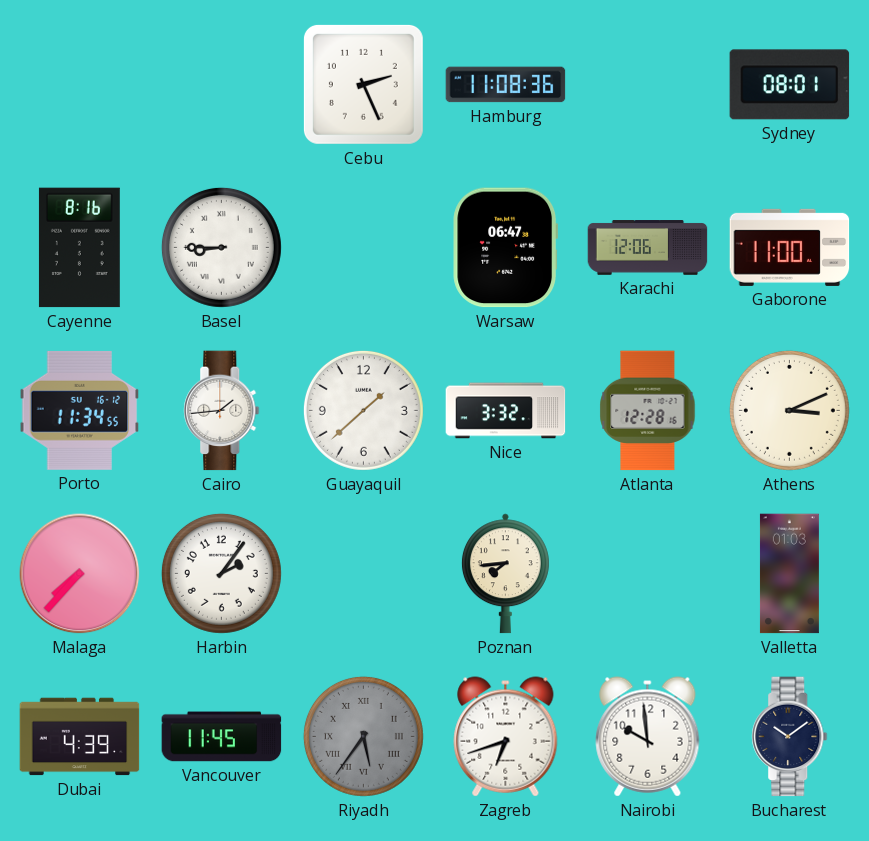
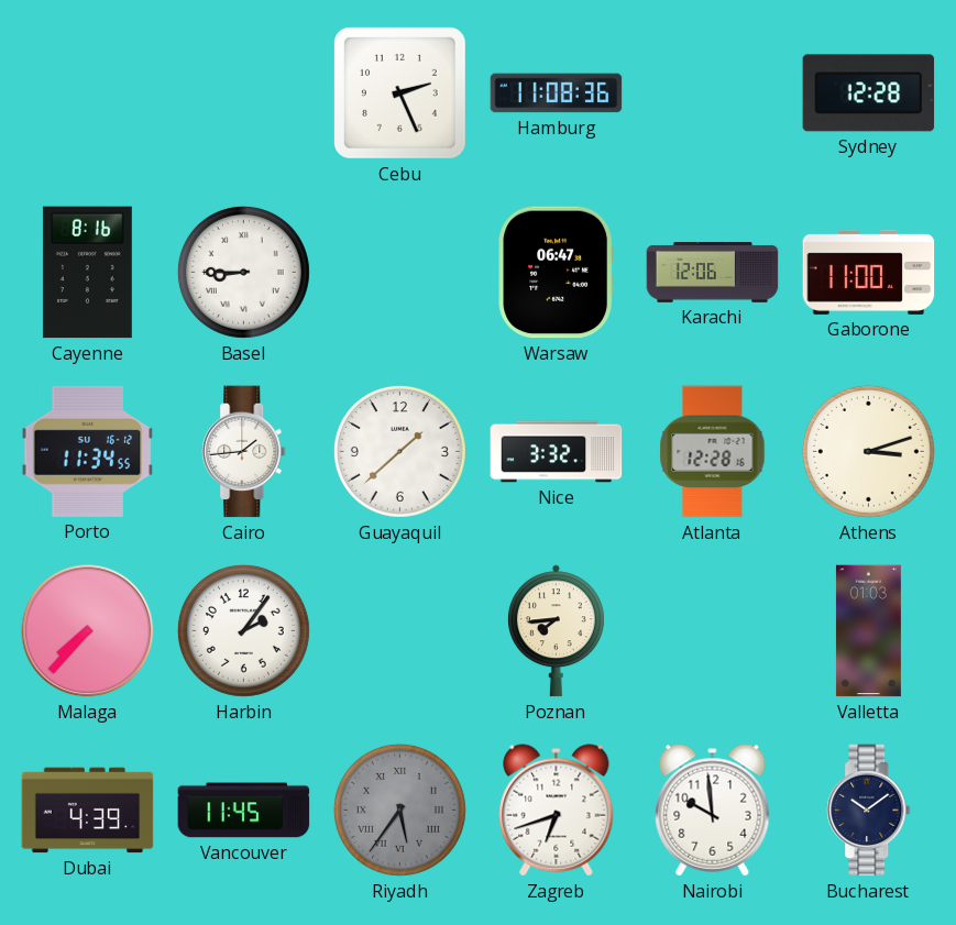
Sydney: 08:01 -> 12:28
Athens: 3:11 -> 3:12
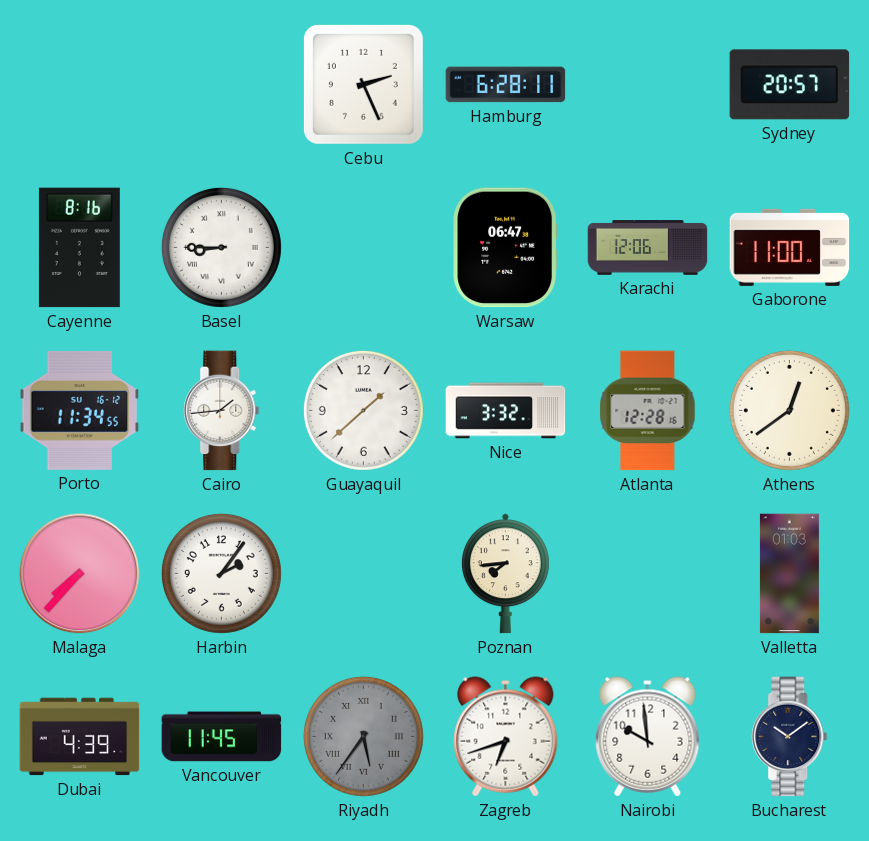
Hamburg: 11:08 -> 6:28
Sydney: 12:28 -> 20:57
Athens: 3:12 -> 12:39
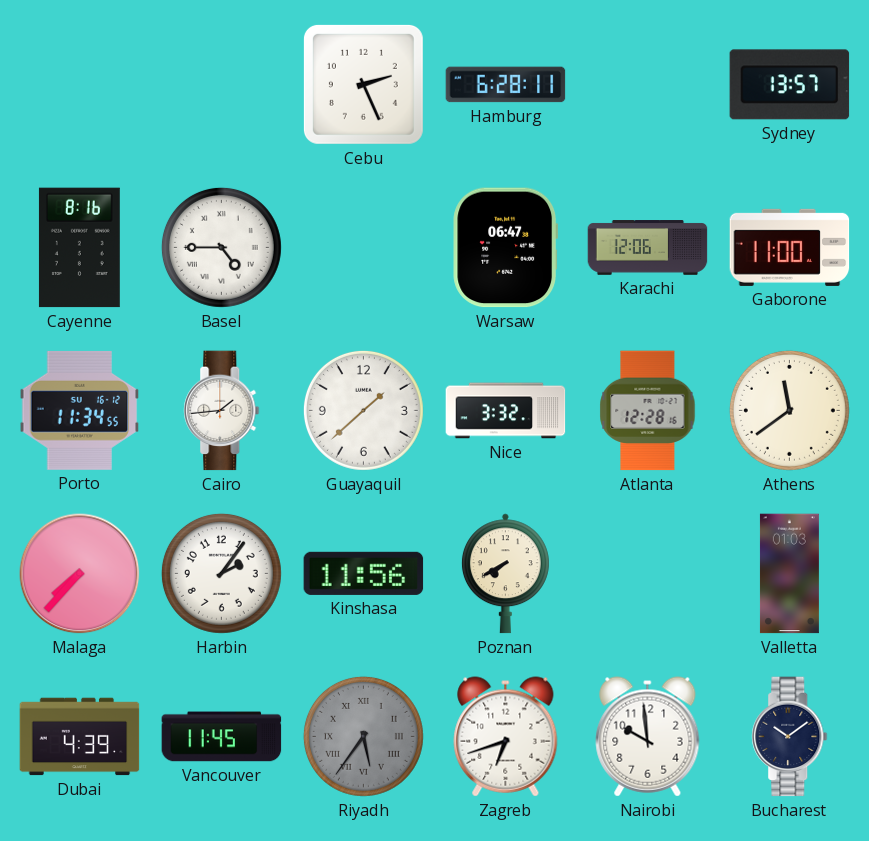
Sydney: 20:57 -> 13:57
Basel: 8:45 -> 4:45
Athens: 12:39 -> 11:39
Kinshasa: none -> 11:56
Poznan: 7:44 -> 7:40
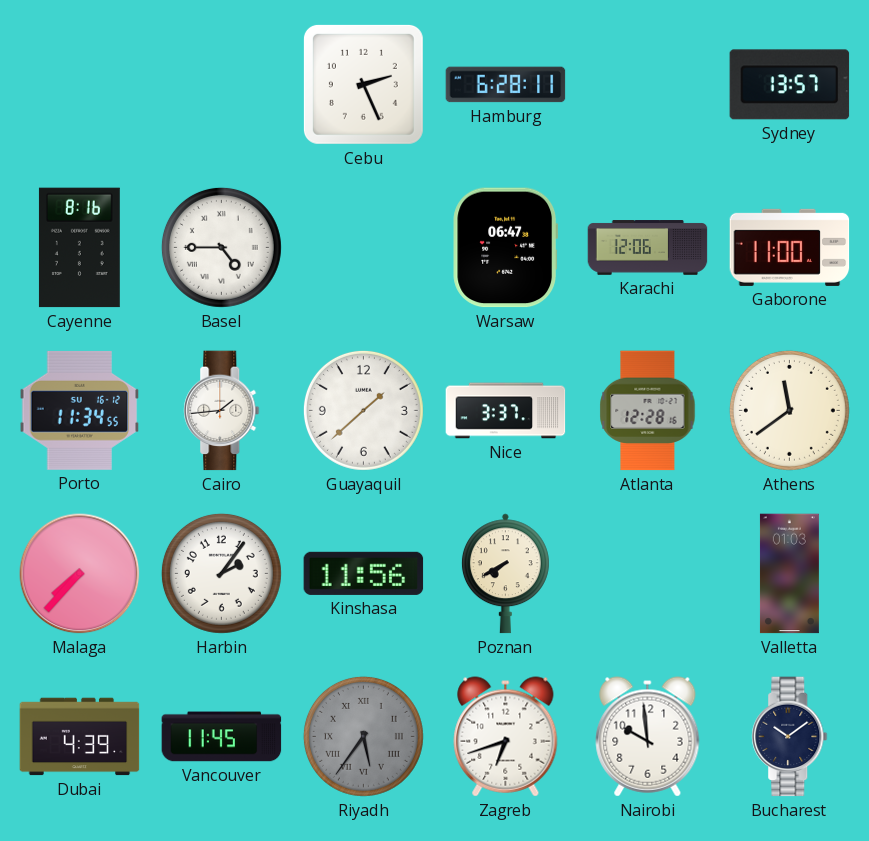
Nice: 3:32 -> 3:37
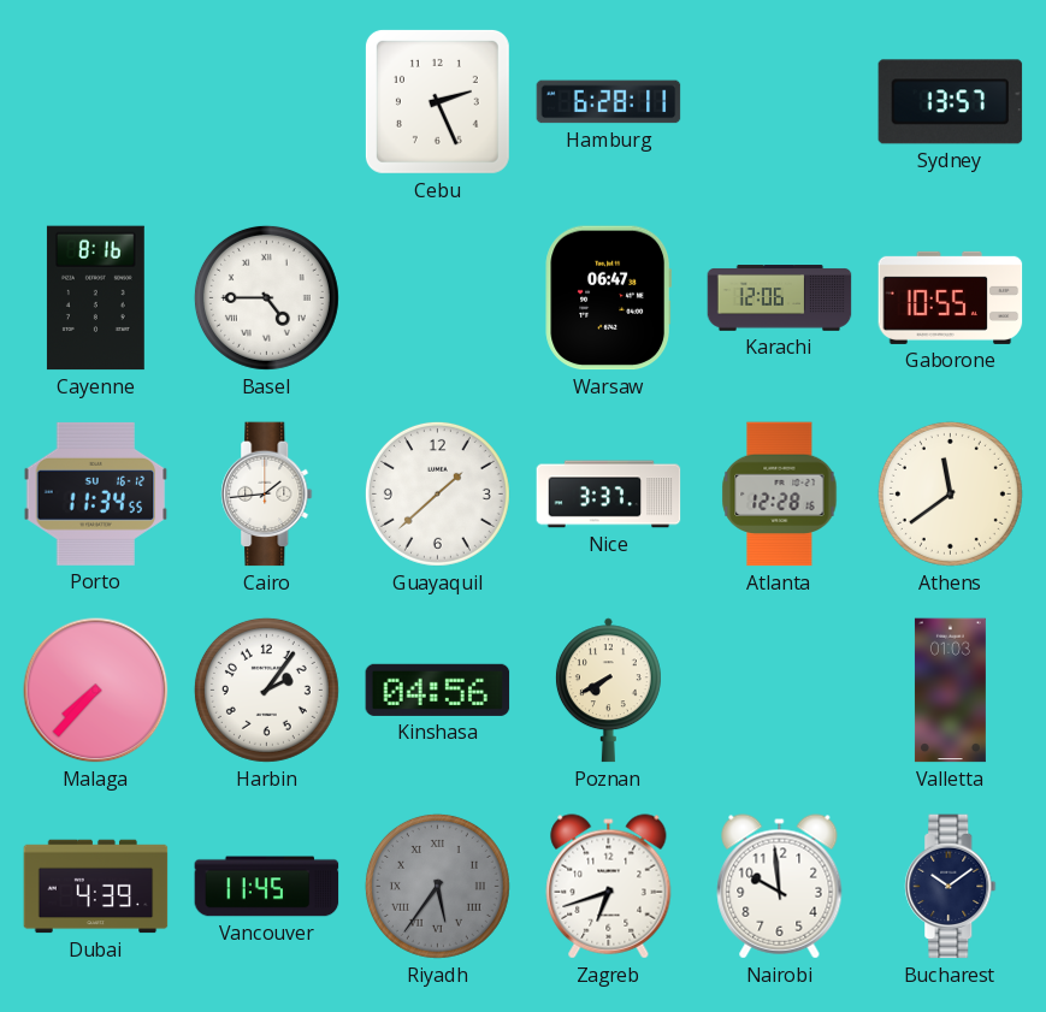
Gaborone: 11:00 -> 10:55
Kinshasa: 11:56 -> 04:56
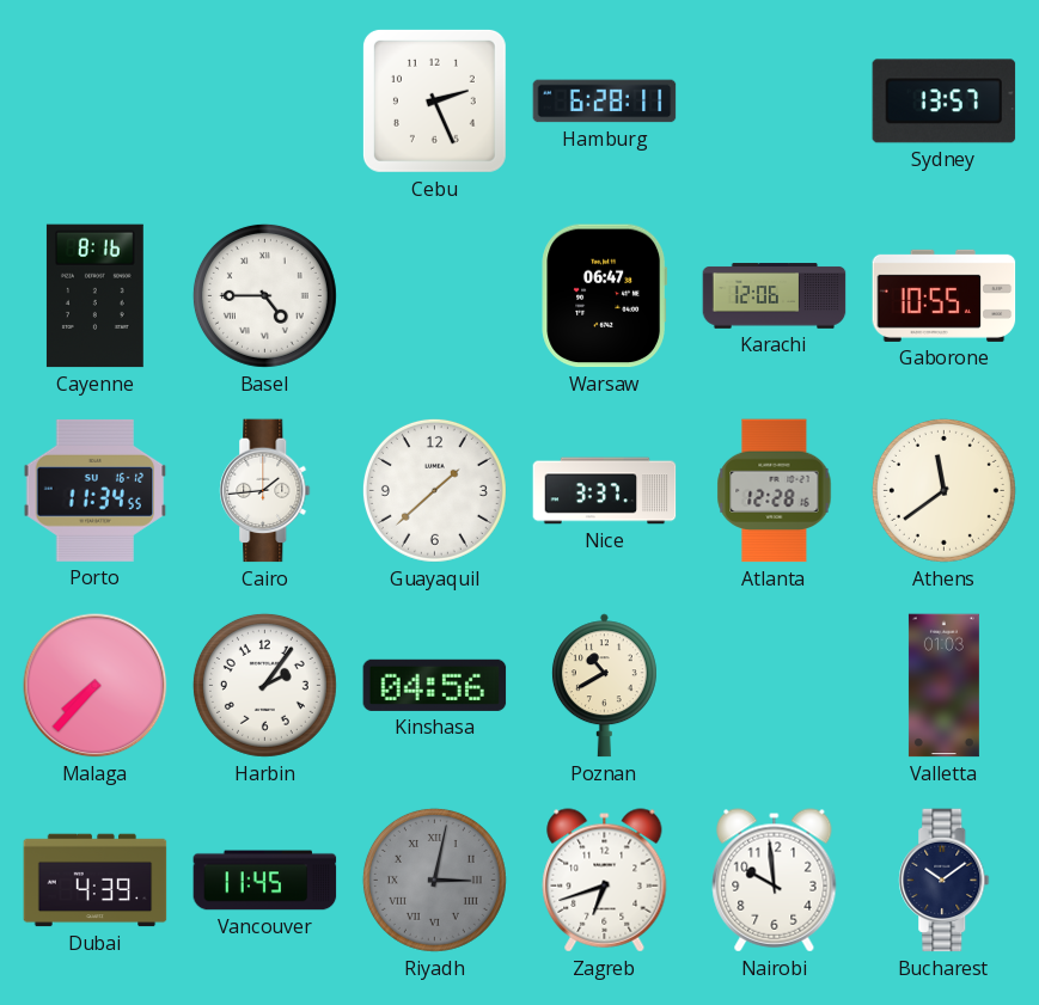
Poznan: 7:40 -> 10:40
Riyadh: 5:36 -> 3:02
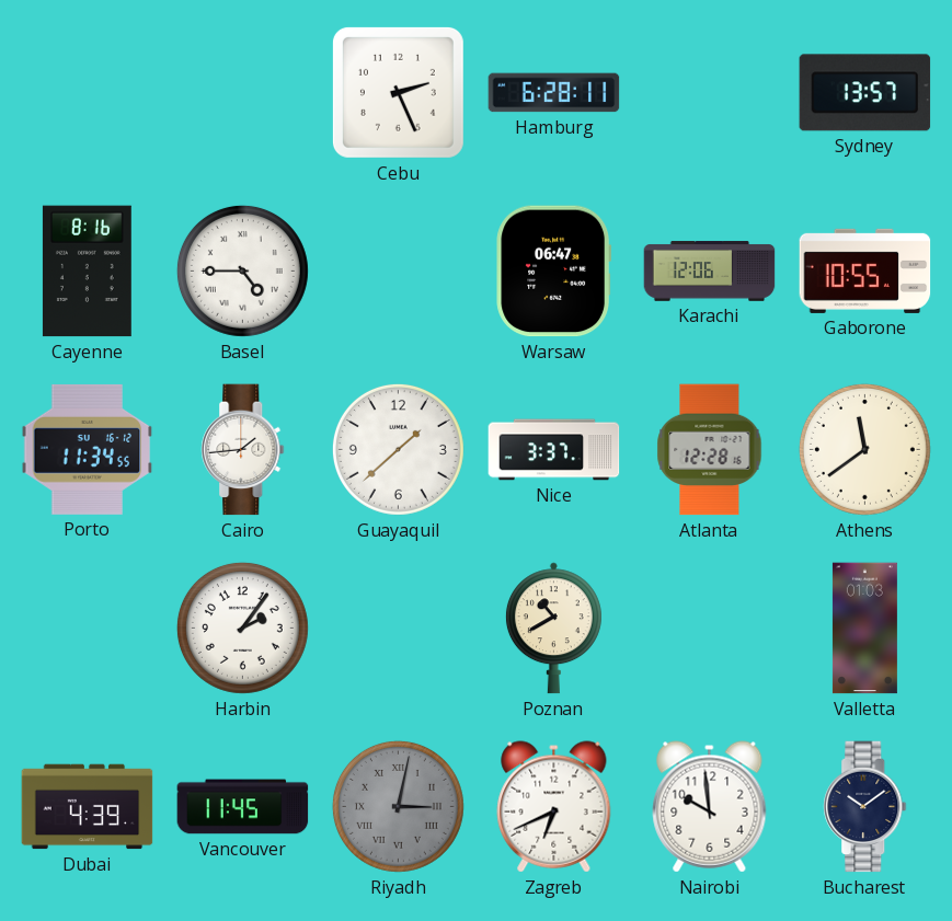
Malaga: 7:37 -> none
Kinshasa: 04:56 -> none
Zagreb: 6:42 -> 6:41
